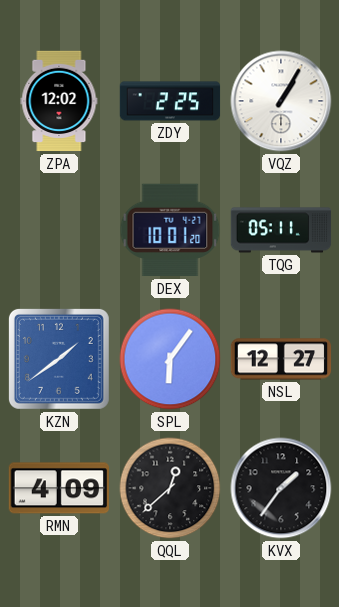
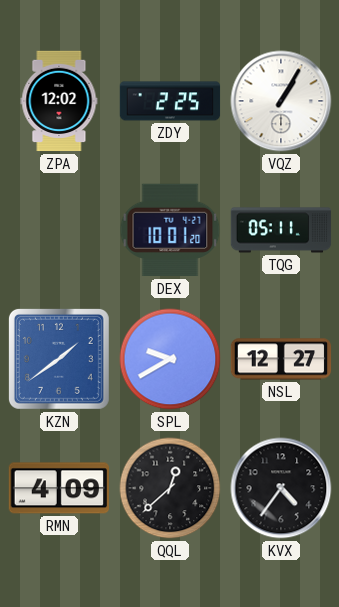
SPL: 6:06 -> 9:40
KVX: 1:36 -> 4:36
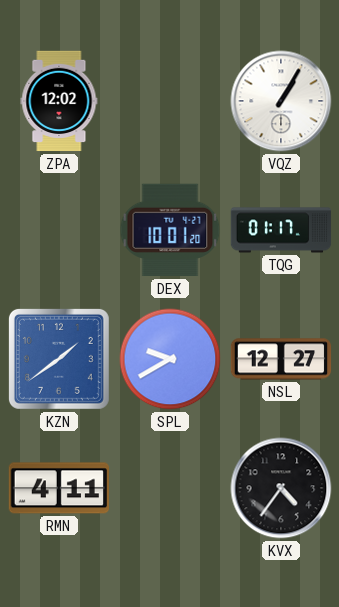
ZDY: 2:25 -> none
TQG: 05:11 -> 01:17
RMN: 4:09 -> 4:11
QQL: 12:38 -> none
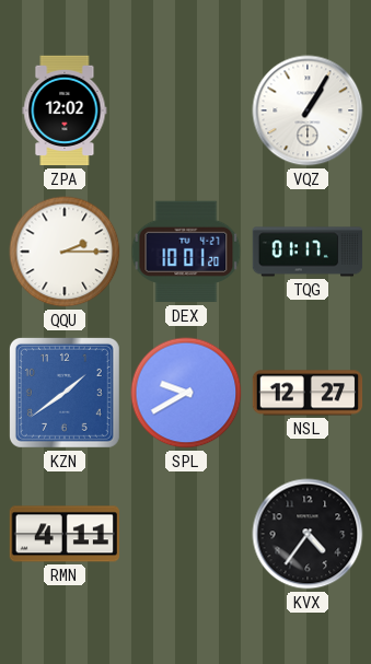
QQU: none -> 2:15
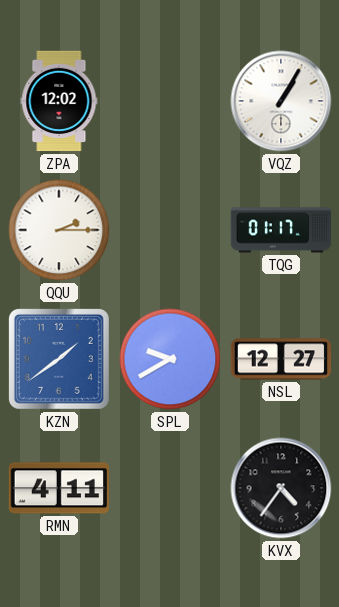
DEX: 10:01 -> none
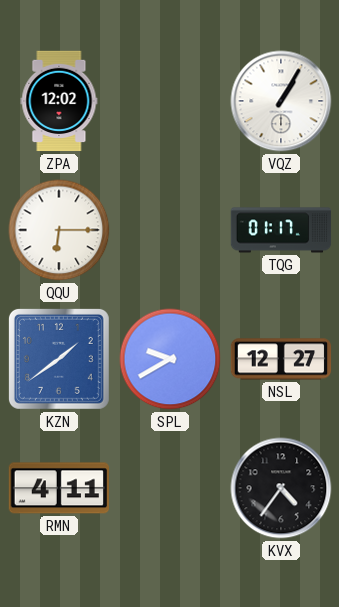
QQU: 2:15 -> 6:15
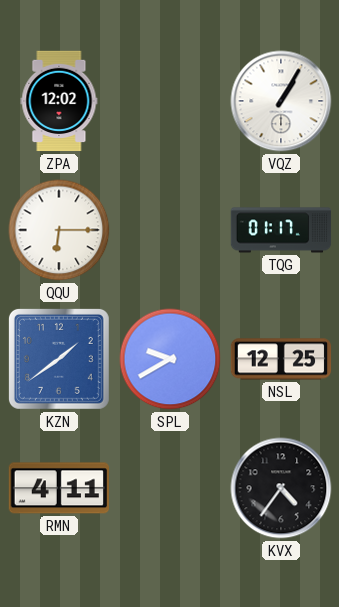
NSL: 12:27 -> 12:25
